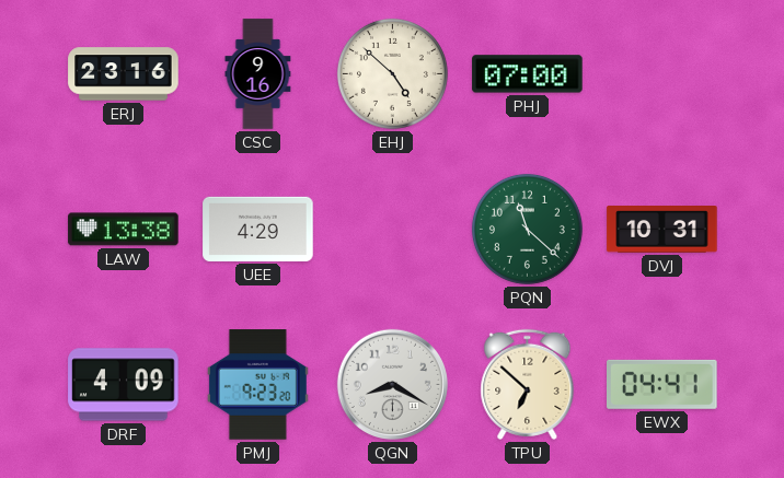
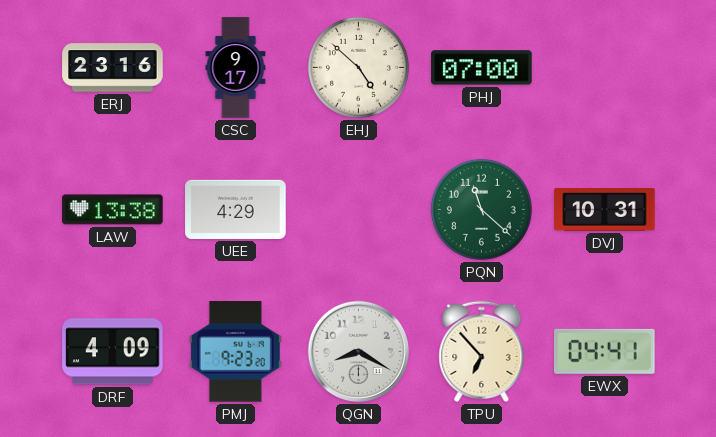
CSC: 9:16 -> 9:17
TPU: 6:52 -> 6:53
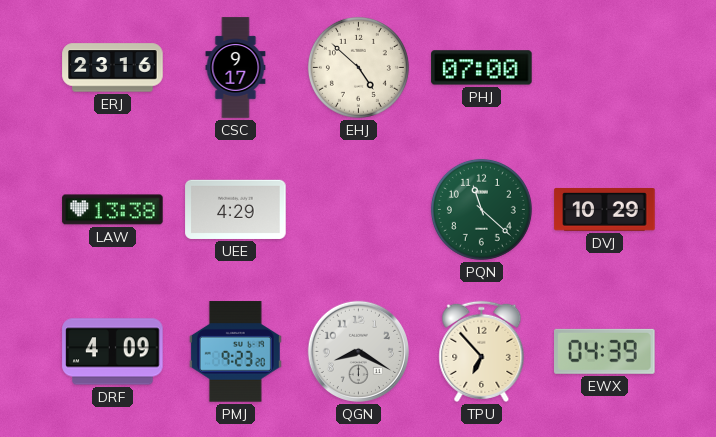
DVJ: 10:31 -> 10:29
EWX: 04:41 -> 04:39
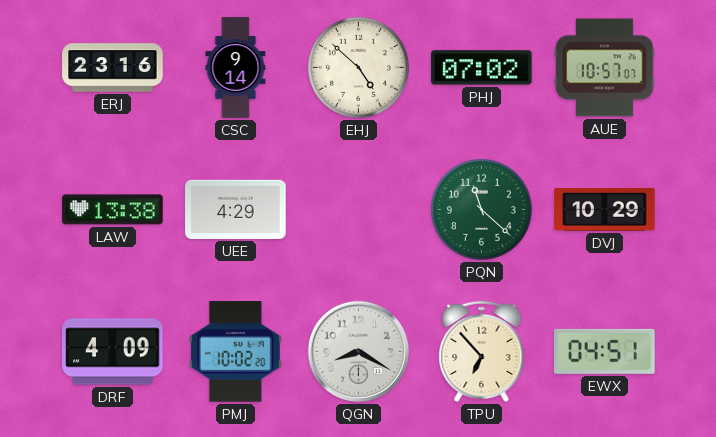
CSC: 9:17 -> 9:14
PHJ: 07:00 -> 07:02
AUE: none -> 10:57
PMJ: 9:23 -> 10:02
EWX: 04:39 -> 04:51
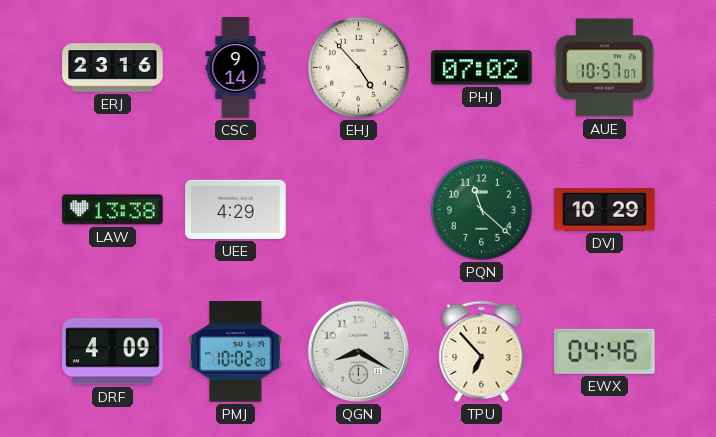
EHJ: 4:52 -> 4:53
EWX: 04:51 -> 04:46
